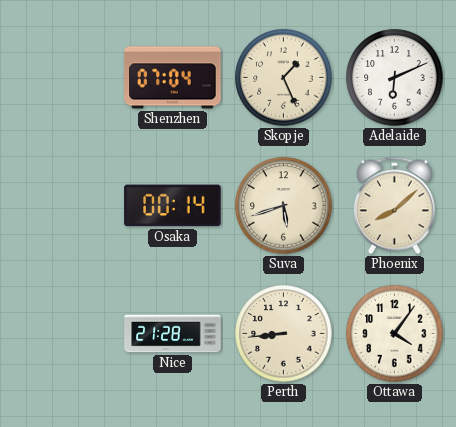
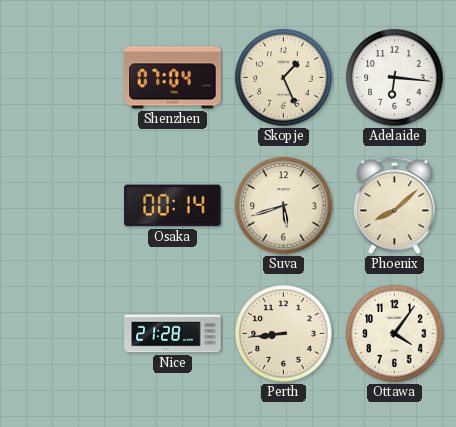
Adelaide: 6:11 -> 6:16
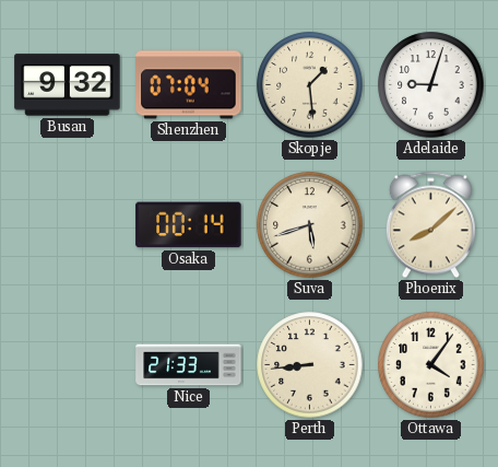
Busan: none -> 9:32
Skopje: 1:26 -> 1:29
Adelaide: 6:16 -> 9:03
Nice: 21:28 -> 21:33
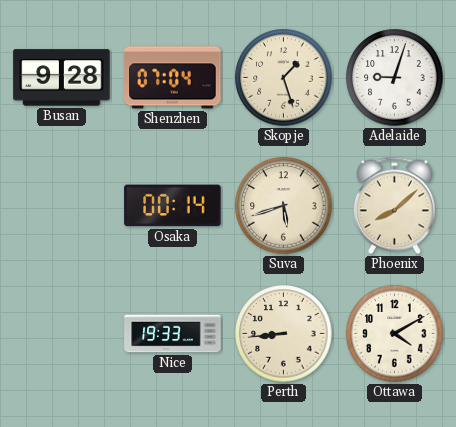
Busan: 9:32 -> 9:28
Skopje: 1:29 -> 1:27
Nice: 21:33 -> 19:33
Ottawa: 4:06 -> 4:10
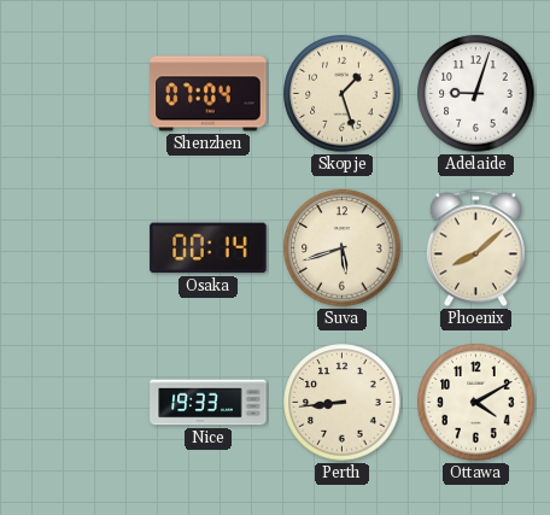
Busan: 9:28 -> none
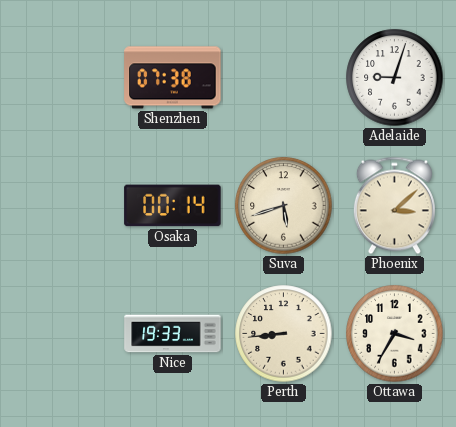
Shenzhen: 07:04 -> 07:38
Skopje: 1:27 -> none
Phoenix: 8:08 -> 3:08
Ottawa: 4:10 -> 3:35
